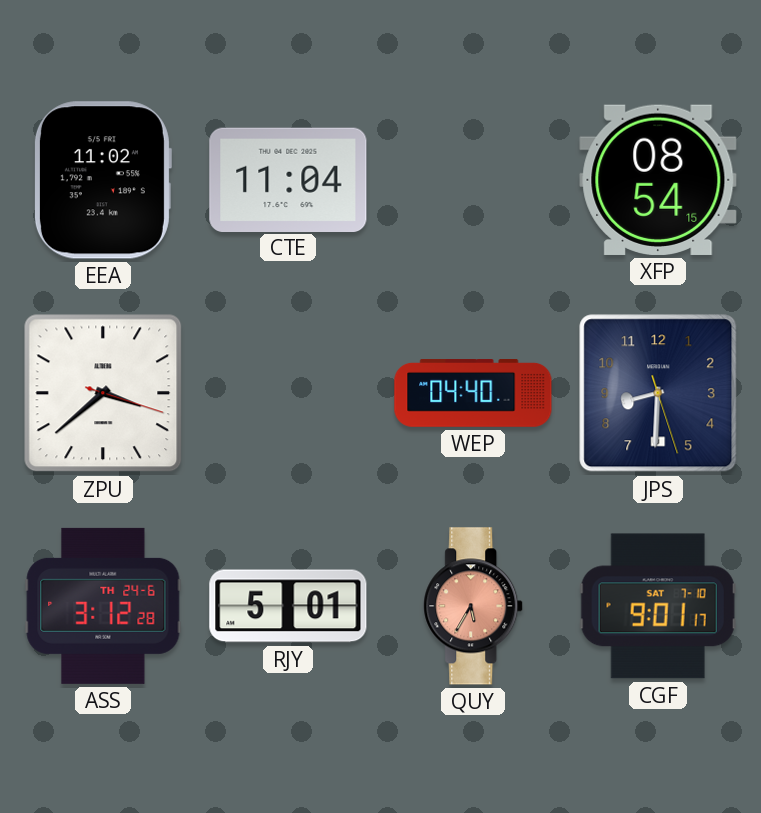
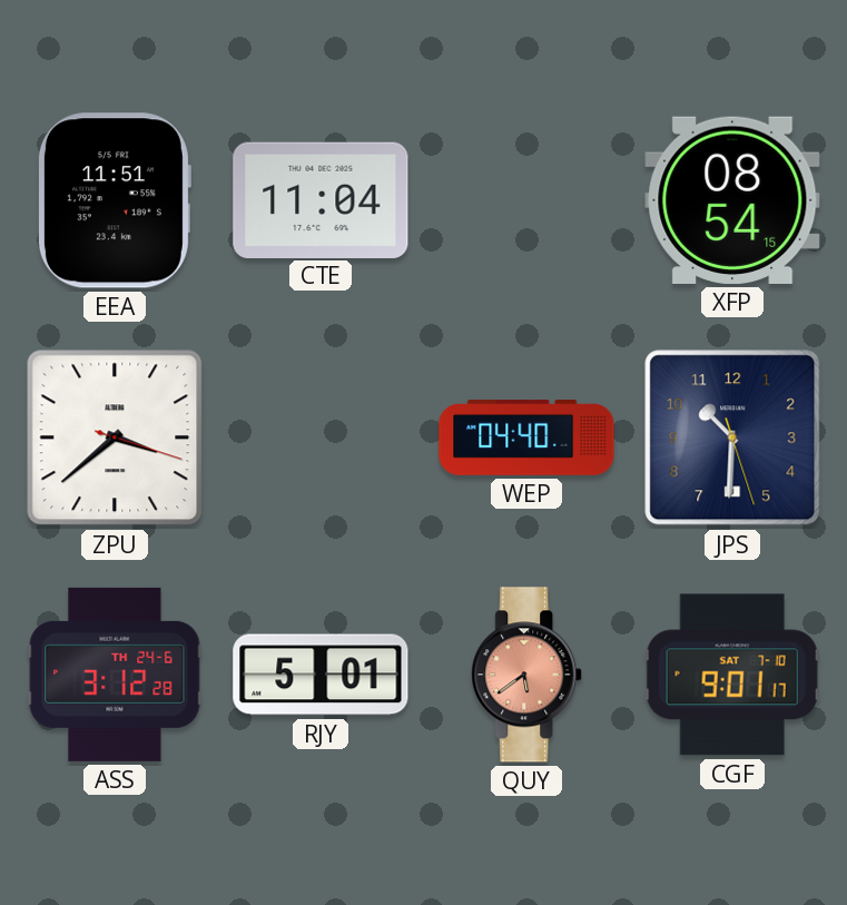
EEA: 11:02 -> 11:51
JPS: 8:30 -> 10:30
QUY: 5:35 -> 5:39
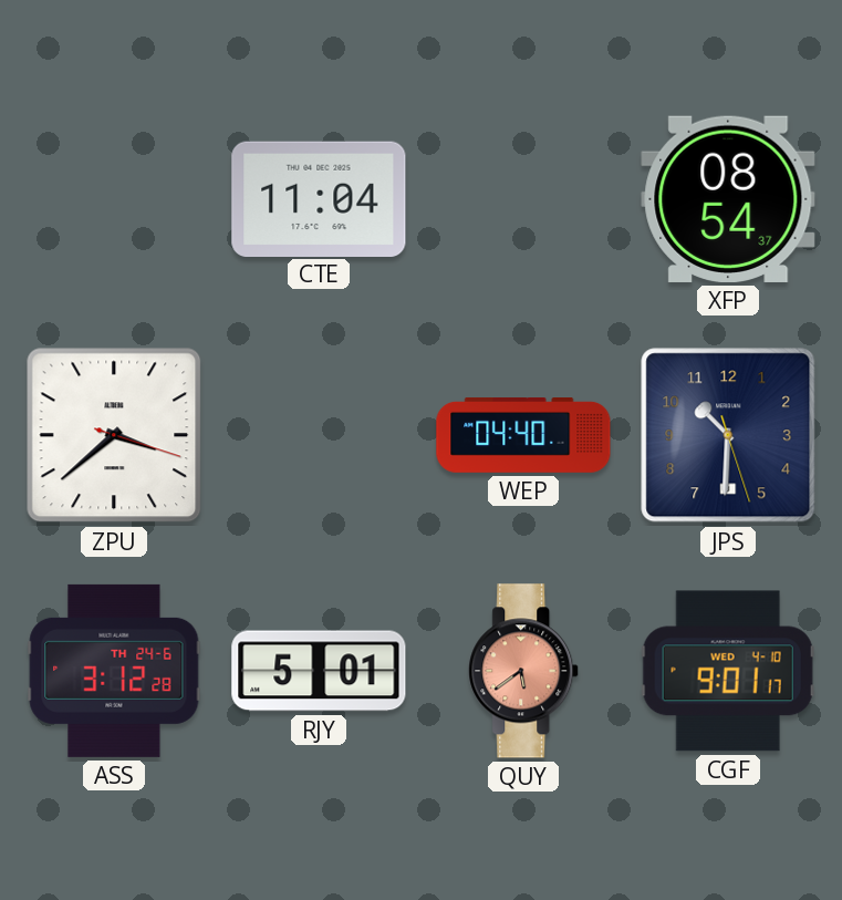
EEA: 11:51 -> none
XFP: 08:54:15 -> 08:54:37
CGF date: SAT 7-10 -> WED 4-10
